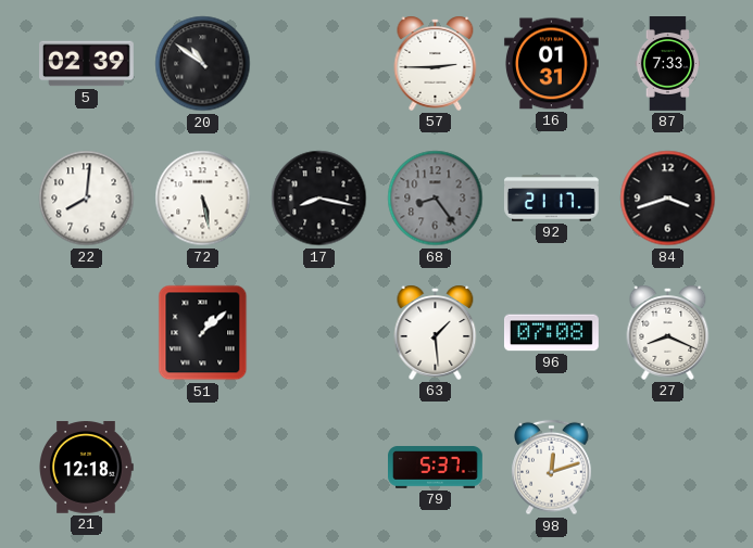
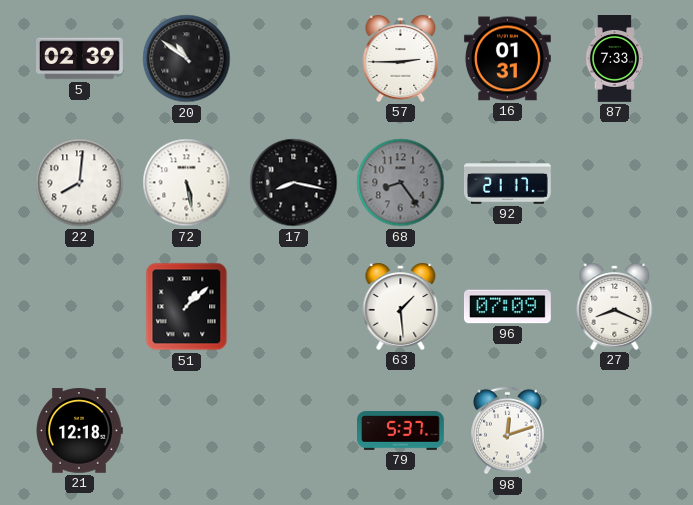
84: 3:42 -> none
96: 07:08 -> 07:09
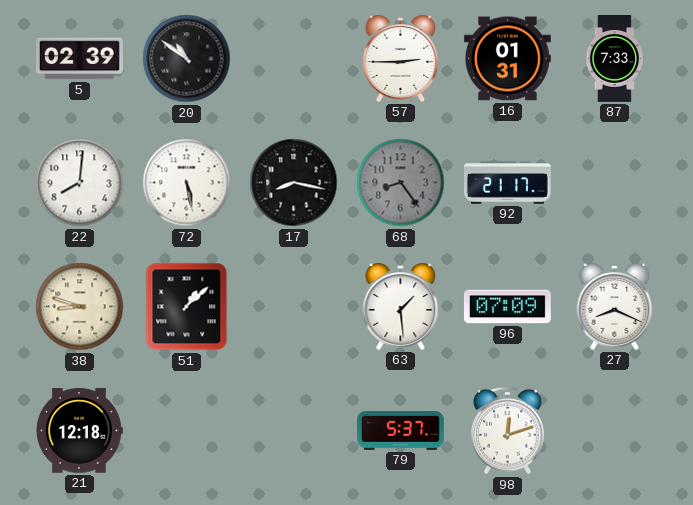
38: none -> 8:48
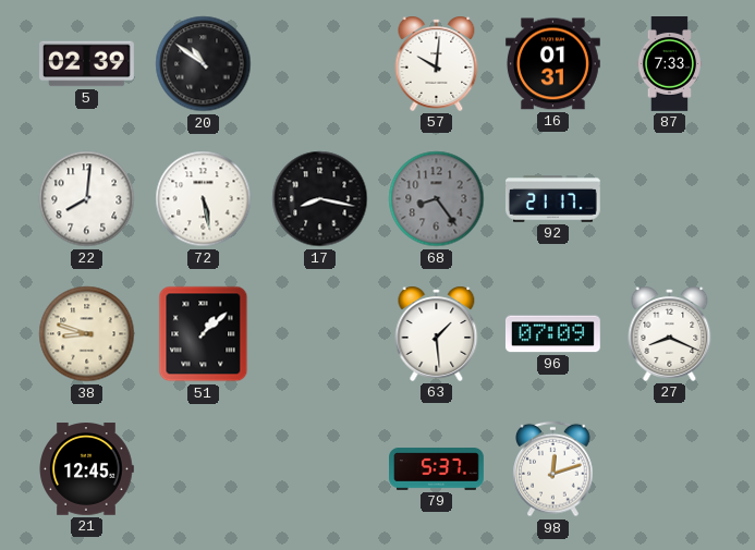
57: 2:45 -> 10:01
21: 12:18 -> 12:45
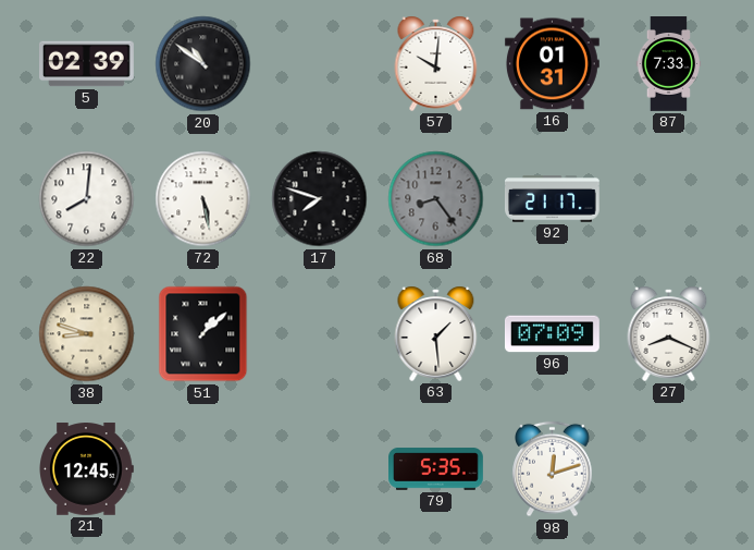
17: 8:17 -> 7:48
79: 5:37 -> 5:35
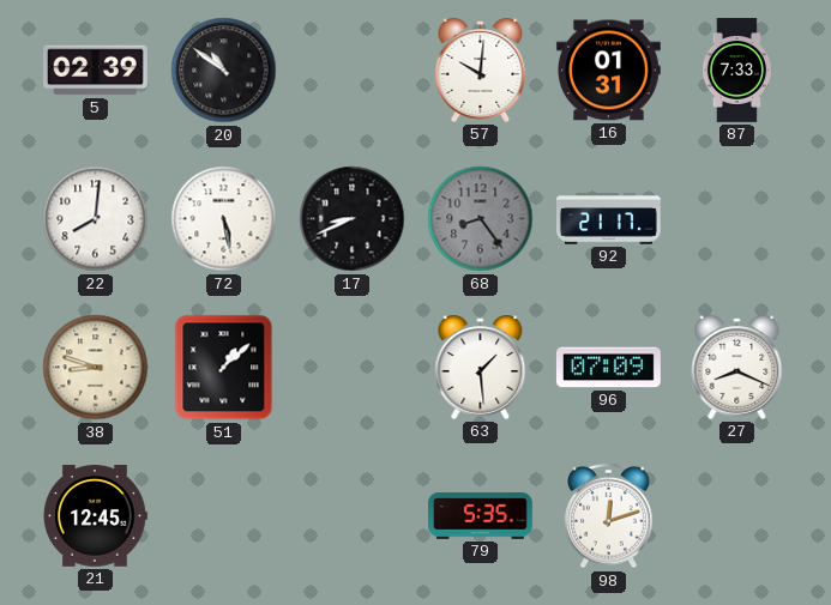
17: 7:48 -> 8:41
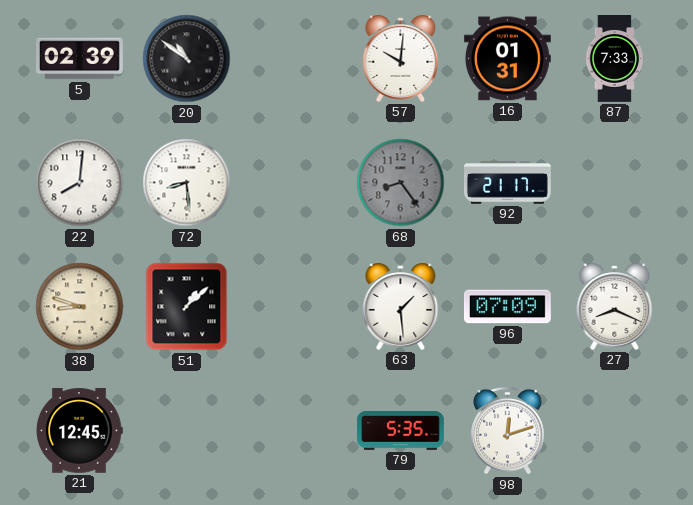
72: 5:28 -> 8:29
17: 8:41 -> none
